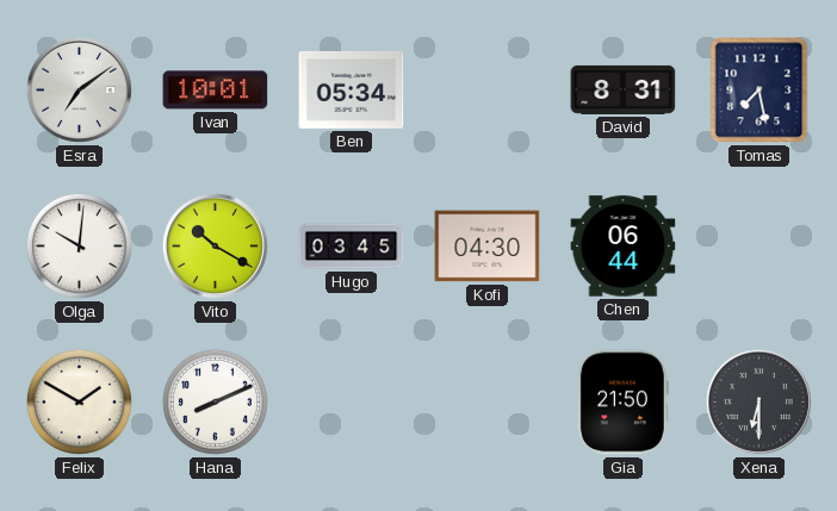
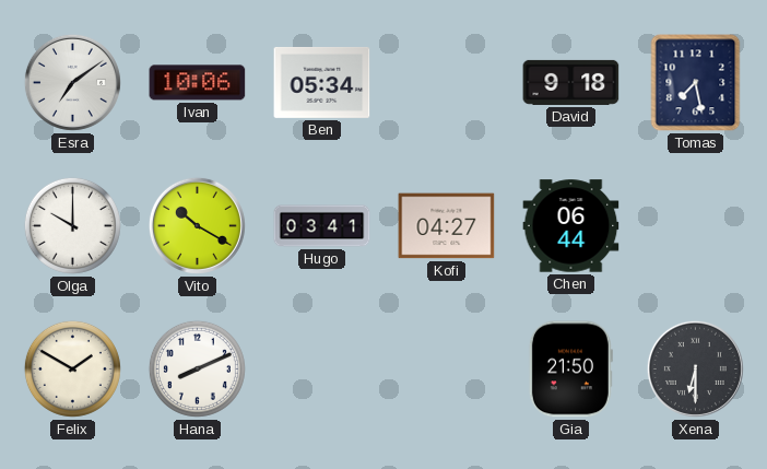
Ivan: 10:01 -> 10:06
David: 8:31 -> 9:18
Olga: 10:01 -> 10:00
Hugo: 03:45 -> 03:41
Kofi: 04:30 -> 04:27
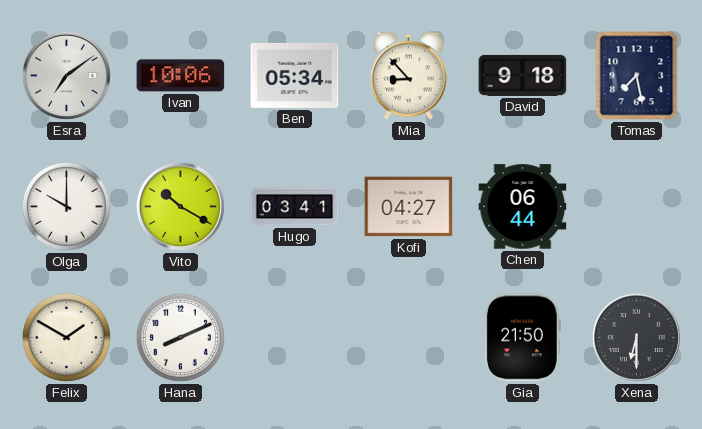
Mia: none -> 8:53
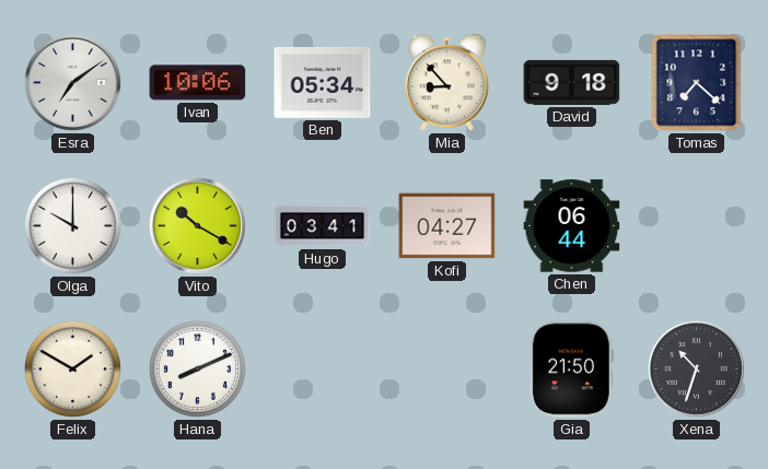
Tomas: 7:28 -> 7:22
Xena: 6:30 -> 10:33
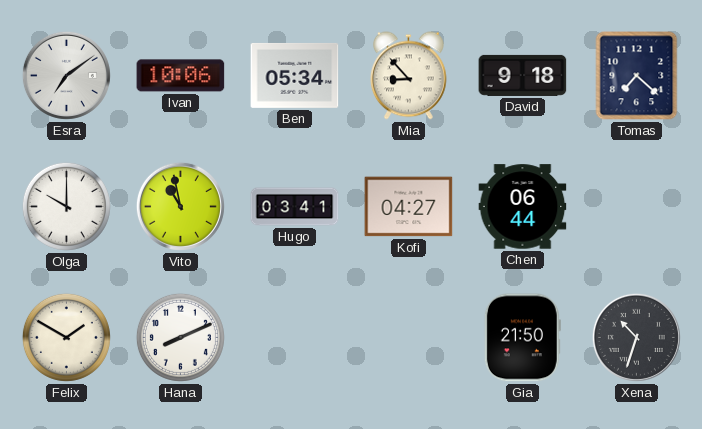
Vito: 10:20 -> 10:58
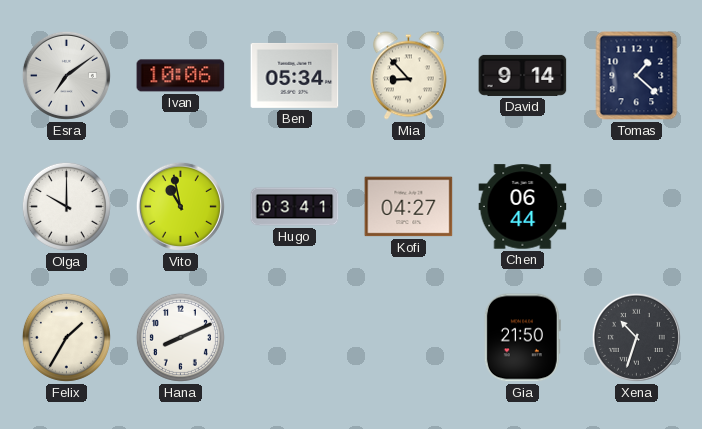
David: 9:18 -> 9:14
Tomas: 7:22 -> 1:22
Felix: 1:50 -> 1:35
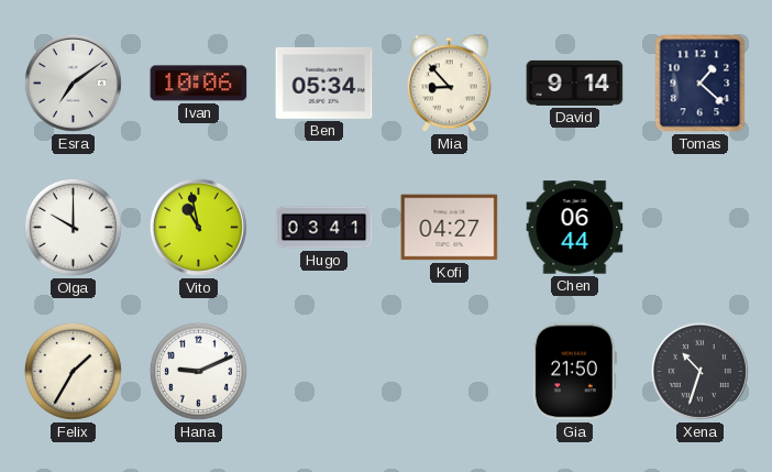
Hana: 8:11 -> 9:11
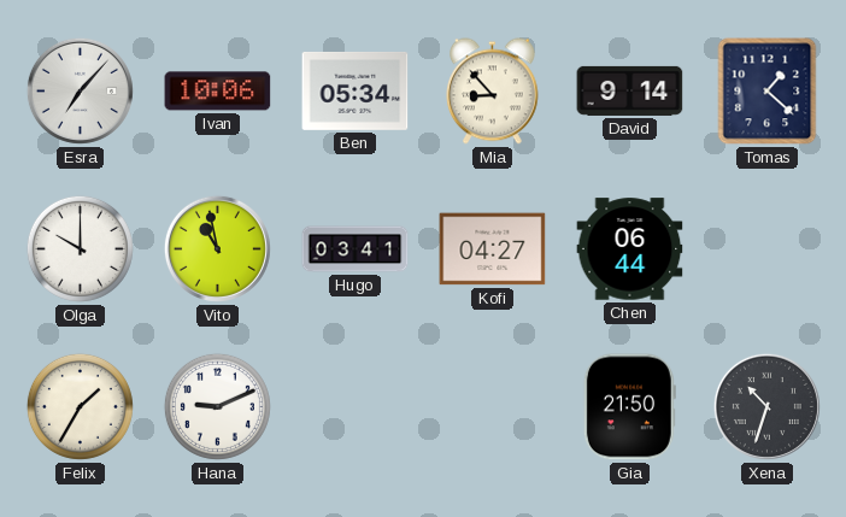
Esra: 7:09 -> 7:07
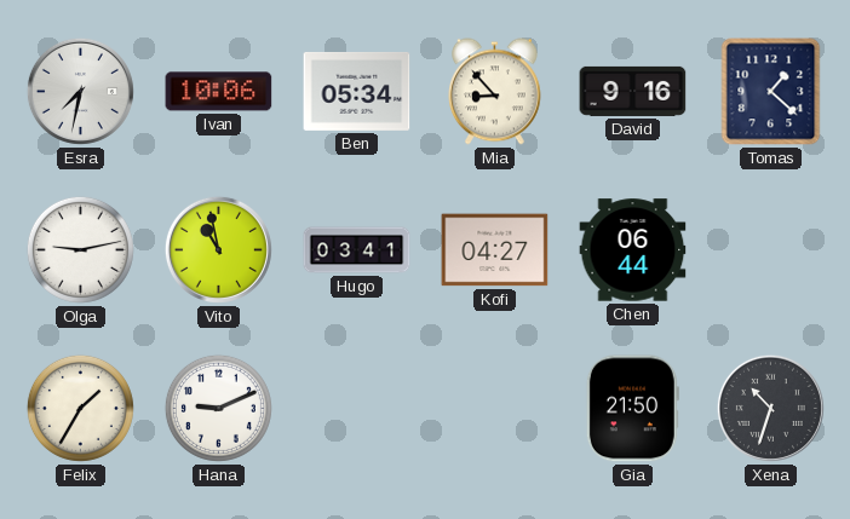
Esra: 7:07 -> 7:32
David: 9:14 -> 9:16
Olga: 10:00 -> 9:13
